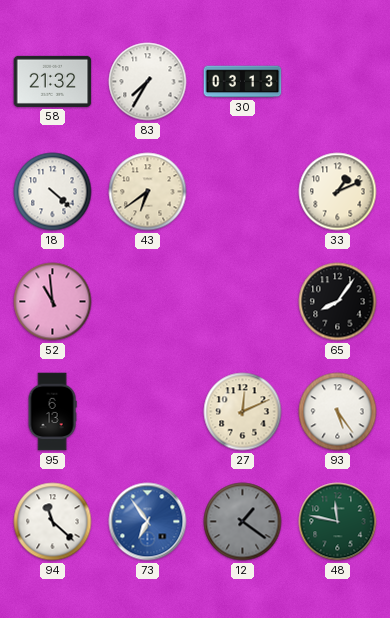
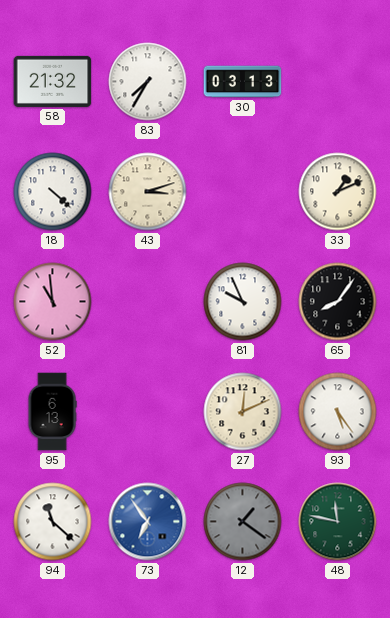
43: 6:39 -> 3:12
81: none -> 9:56
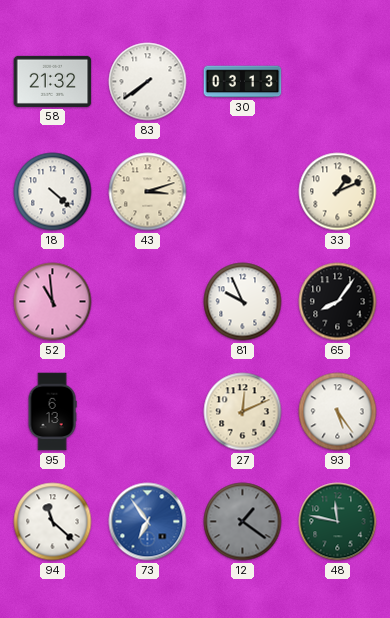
83: 7:35 -> 7:39
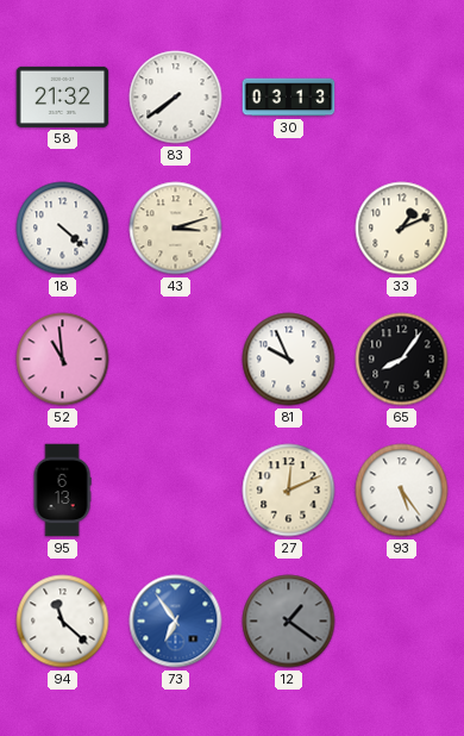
48: 11:47 -> none
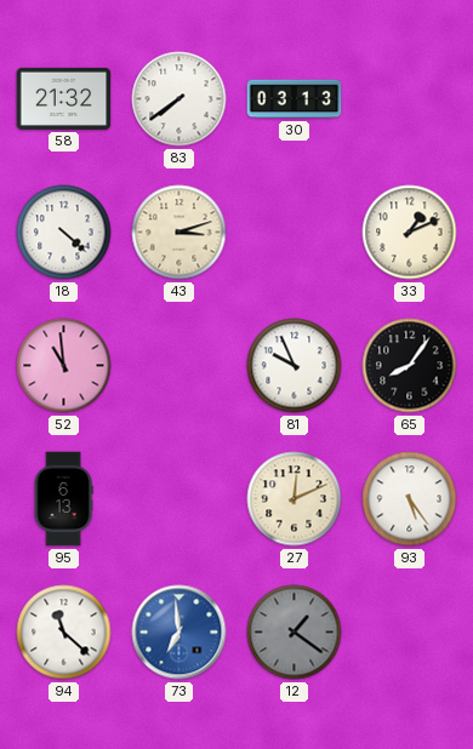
73: 6:54 -> 6:59
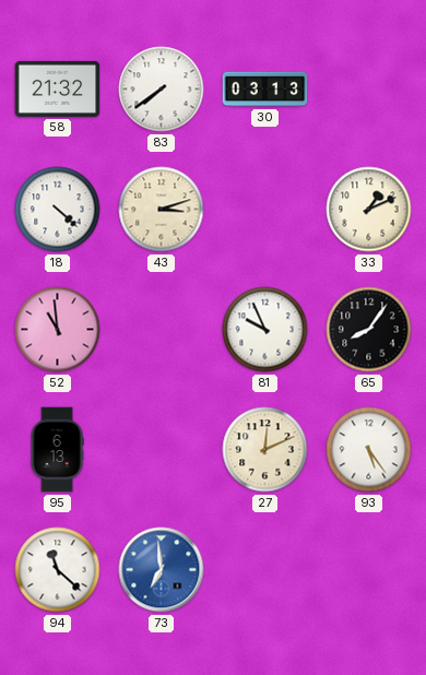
12: 1:21 -> none
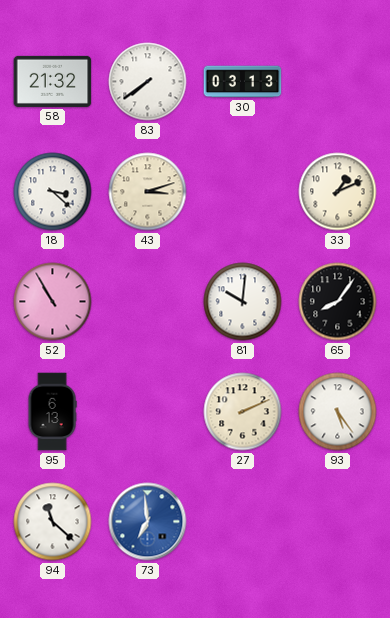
18: 4:22 -> 3:22
52: 10:59 -> 10:55
81: 9:56 -> 10:01
27: 12:11 -> 2:11
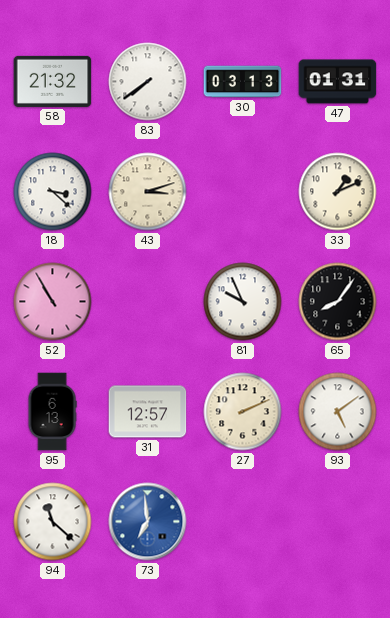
47: none -> 01:31
81: 10:01 -> 9:56
31: none -> 12:57
93: 5:24 -> 5:09
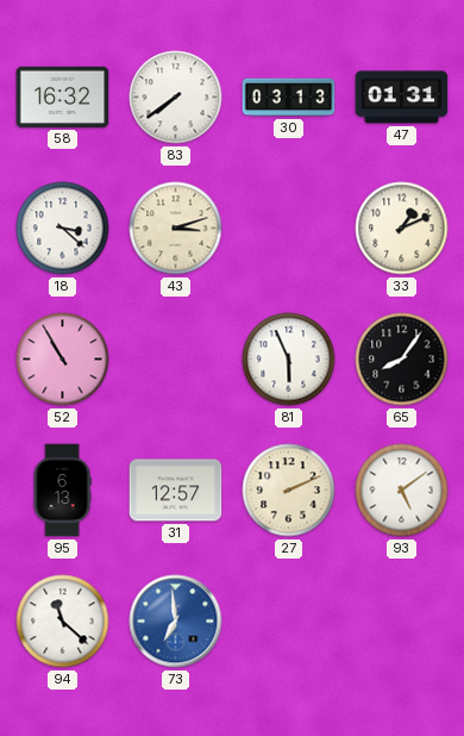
58: 21:32 -> 16:32
81: 9:56 -> 5:56
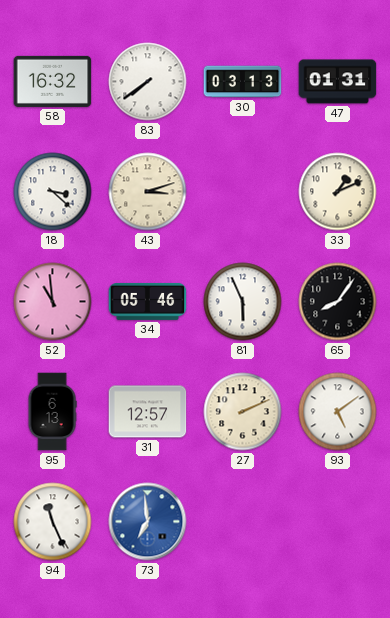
52: 10:55 -> 10:59
34: none -> 05:46
94: 11:22 -> 11:26
